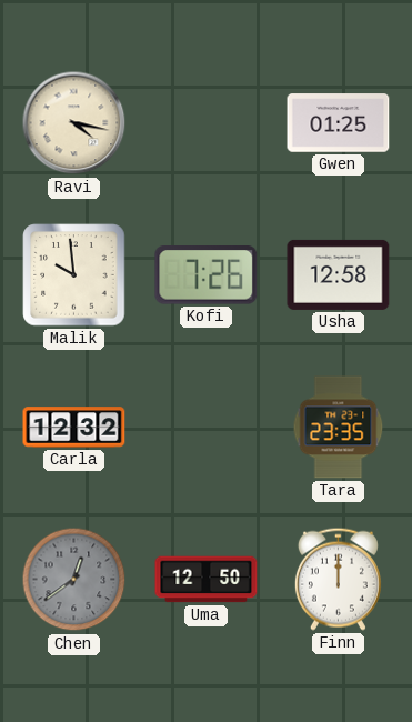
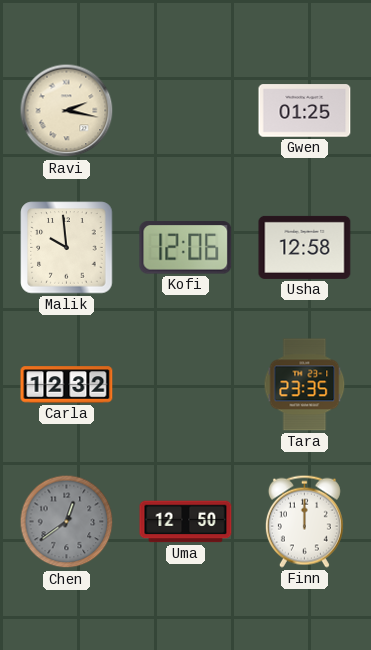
Ravi: 4:17 -> 2:17
Kofi: 7:26 -> 12:06
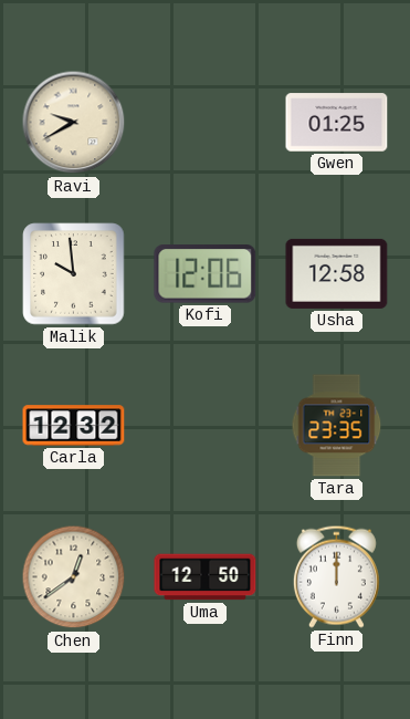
Ravi: 2:17 -> 9:40
Chen dial: grey -> cream
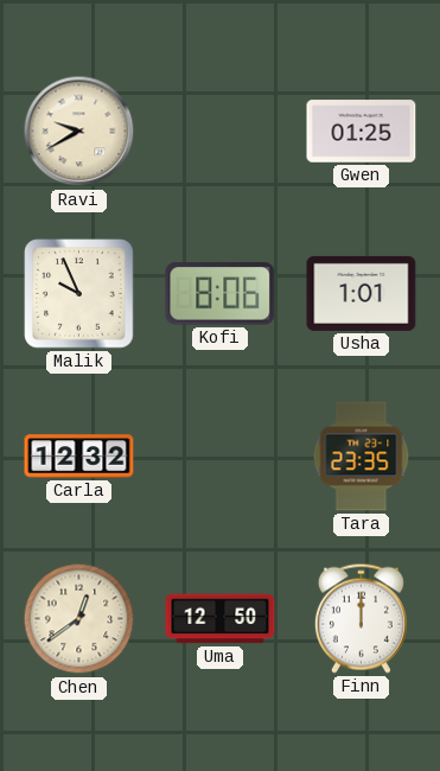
Malik: 9:59 -> 9:56
Kofi: 12:06 -> 8:06
Usha: 12:58 -> 1:01
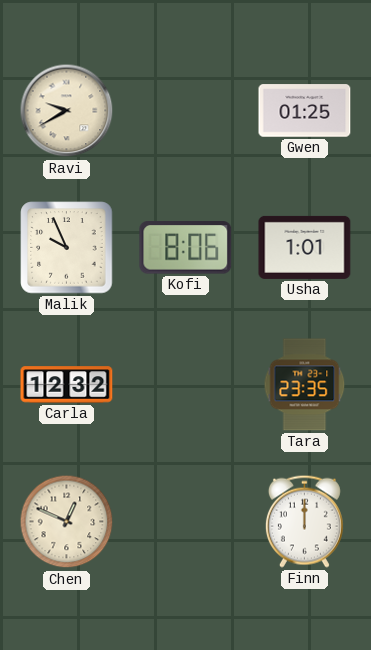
Chen: 12:39 -> 12:49
Uma: 12:50 -> none
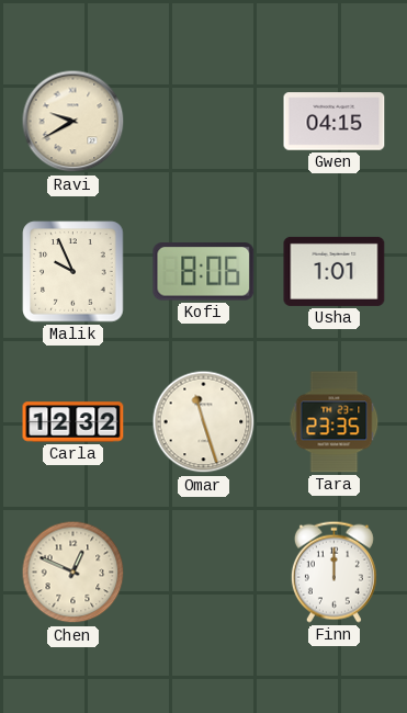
Gwen: 01:25 -> 04:15
Omar: none -> 11:27
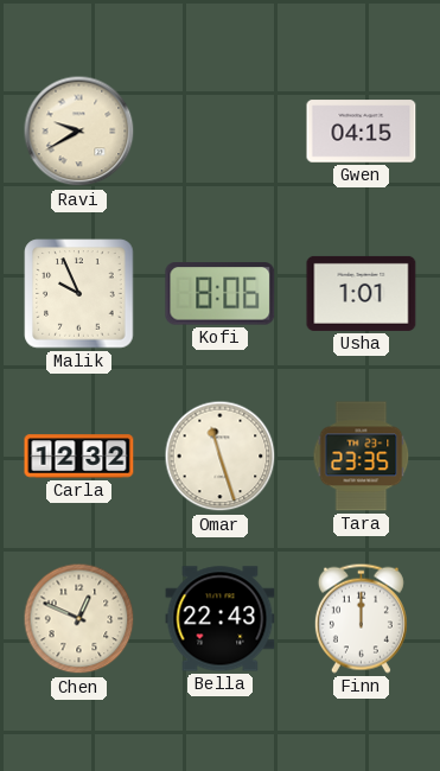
Bella: none -> 22:43
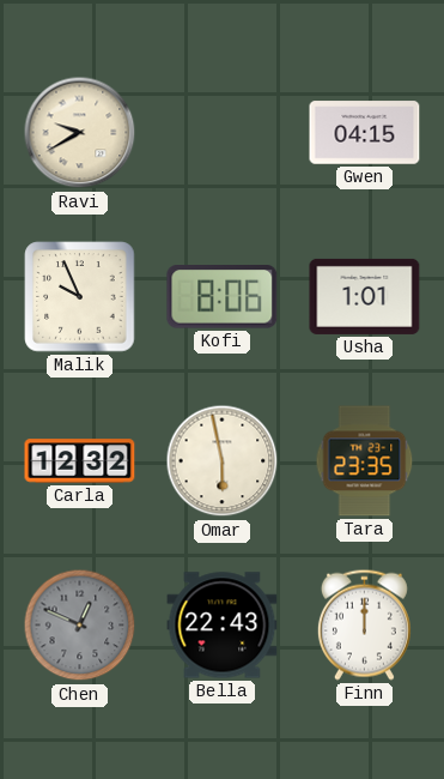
Omar: 11:27 -> 5:58
Chen dial: cream -> grey
